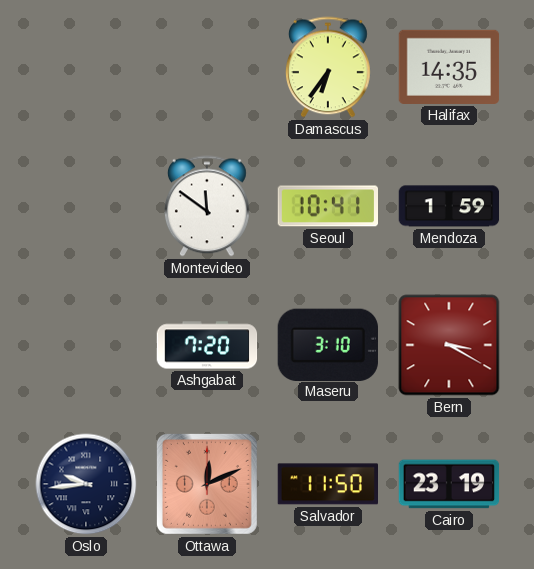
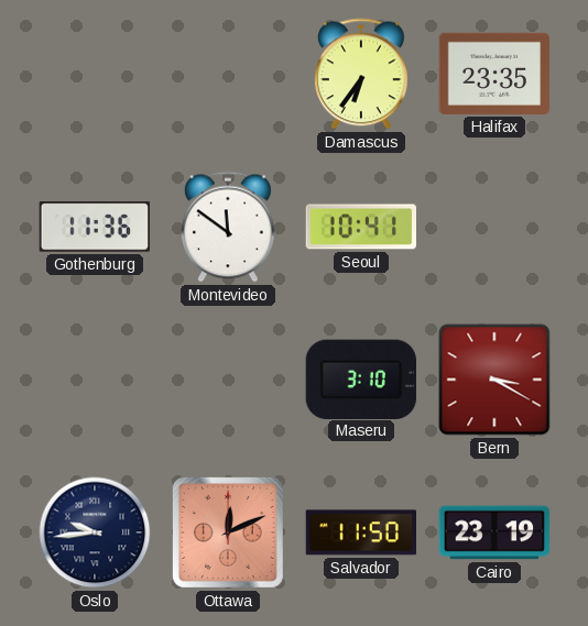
Halifax: 14:35 -> 23:35
Gothenburg: none -> 11:36
Mendoza: 1:59 -> none
Ashgabat: 7:20 -> none
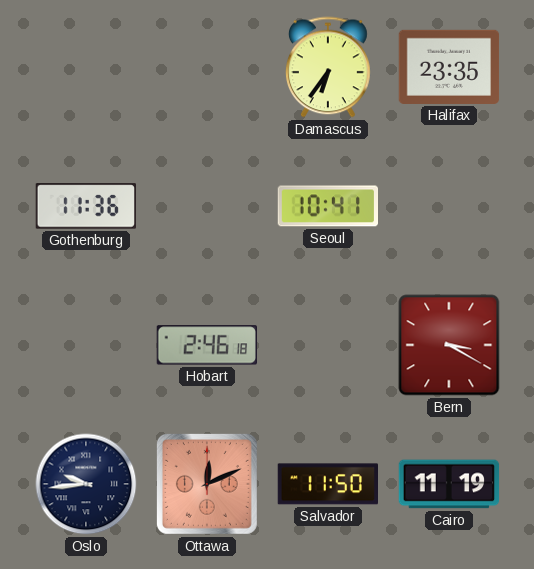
Montevideo: 11:51 -> none
Hobart: none -> 2:46
Maseru: 3:10 -> none
Cairo: 23:19 -> 11:19
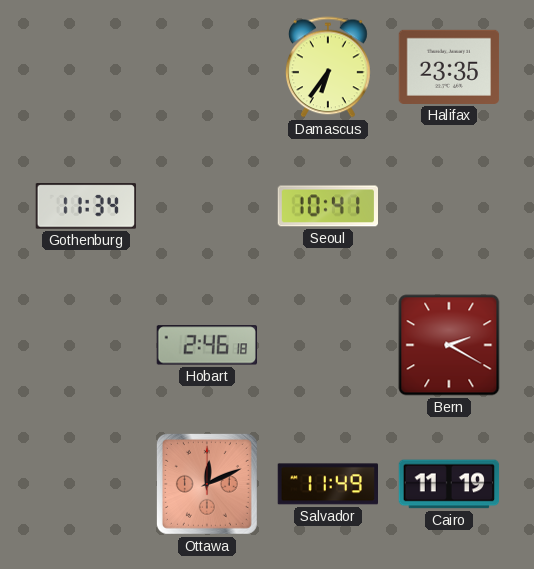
Gothenburg: 11:36 -> 11:34
Bern: 3:20 -> 2:20
Oslo: 9:44 -> none
Salvador: 11:50 -> 11:49
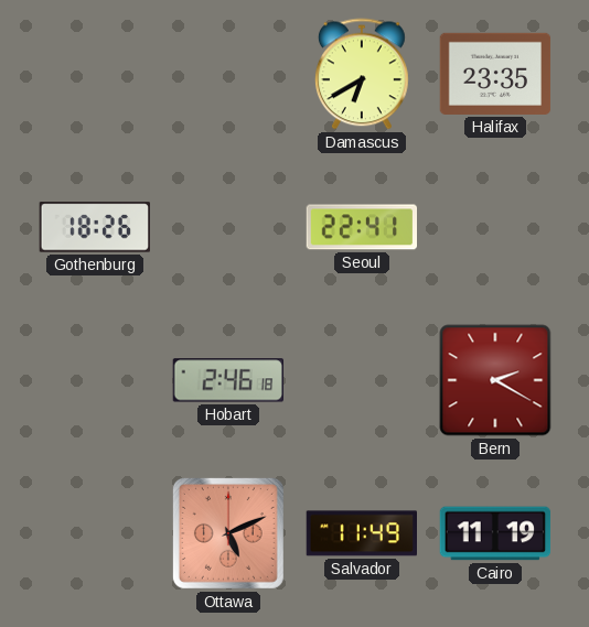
Damascus: 6:36 -> 6:40
Gothenburg: 11:34 -> 18:26
Seoul: 10:41 -> 22:41
Ottawa: 12:11 -> 5:11
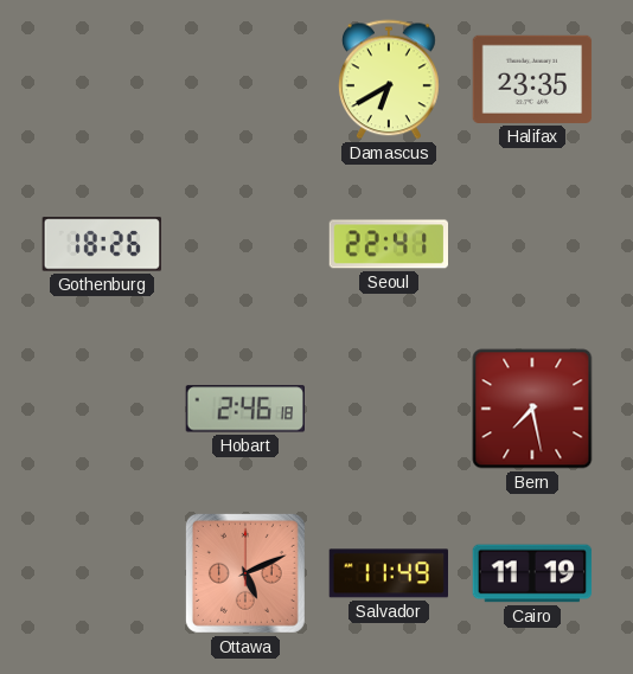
Bern: 2:20 -> 7:28
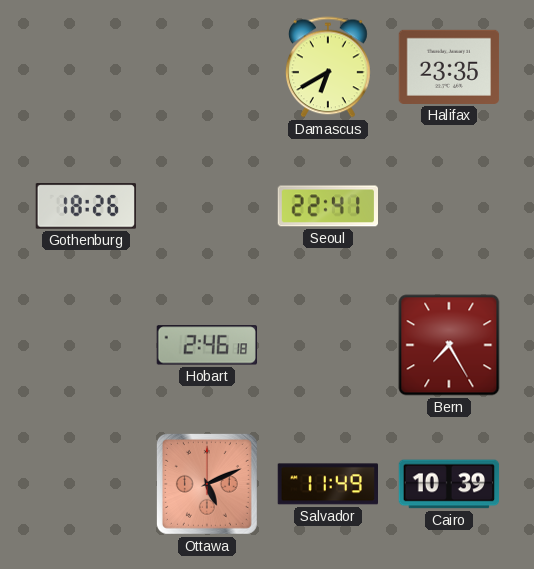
Bern: 7:28 -> 7:25
Cairo: 11:19 -> 10:39
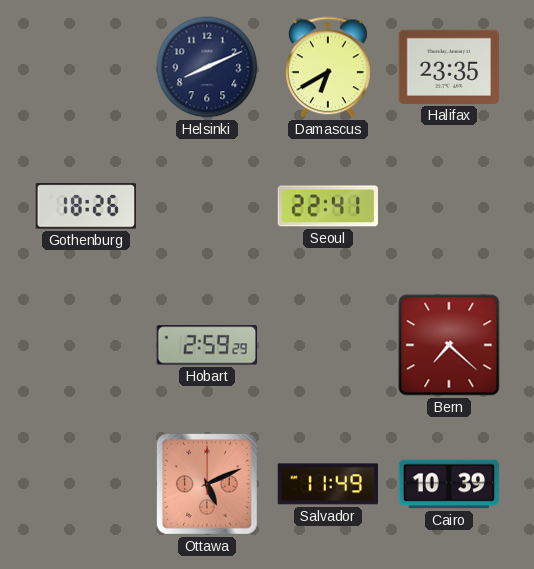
Helsinki: none -> 8:11
Hobart: 2:46 -> 2:59
Bern: 7:25 -> 7:22
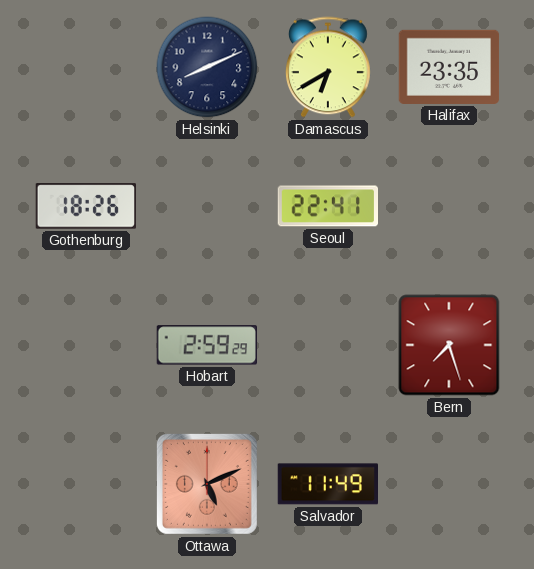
Bern: 7:22 -> 7:27
Cairo: 10:39 -> none
